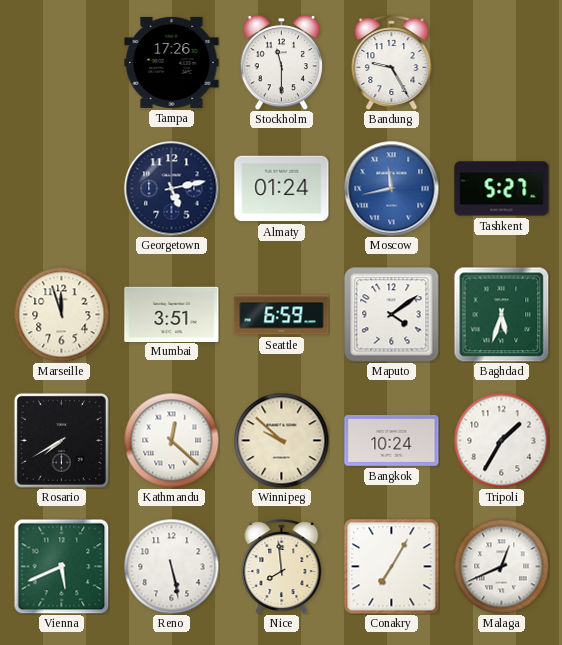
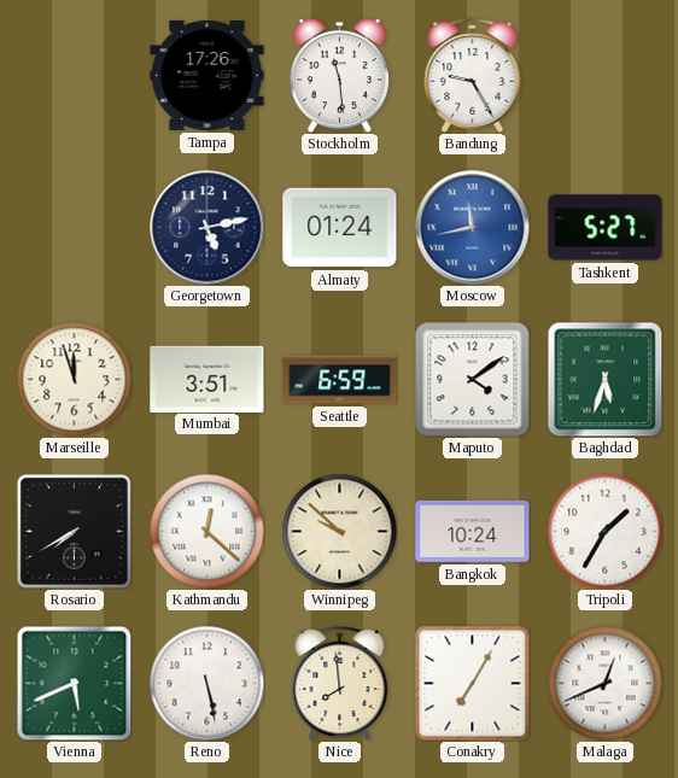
Stockholm: 11:30 -> 11:29
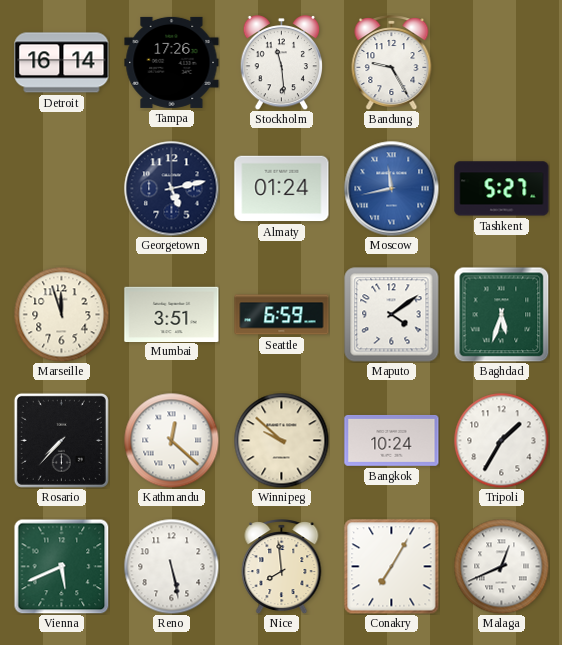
Detroit: none -> 16:14
Rosario: 7:40 -> 7:37
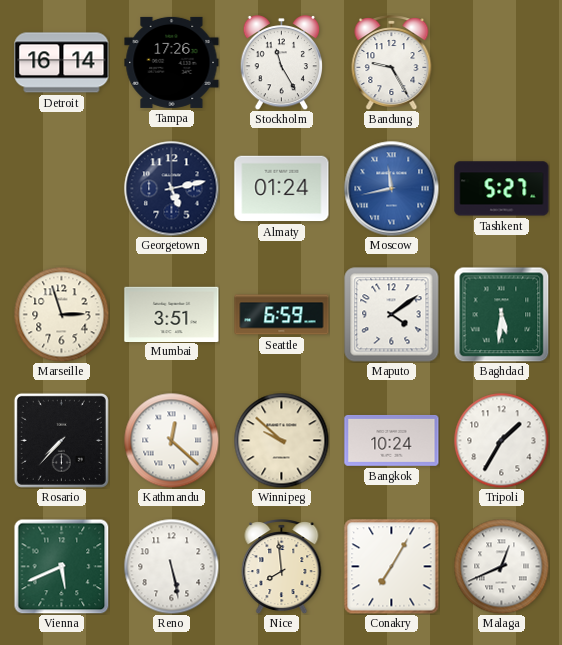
Stockholm: 11:29 -> 11:25
Marseille: 11:57 -> 2:57
Baghdad: 5:33 -> 5:31
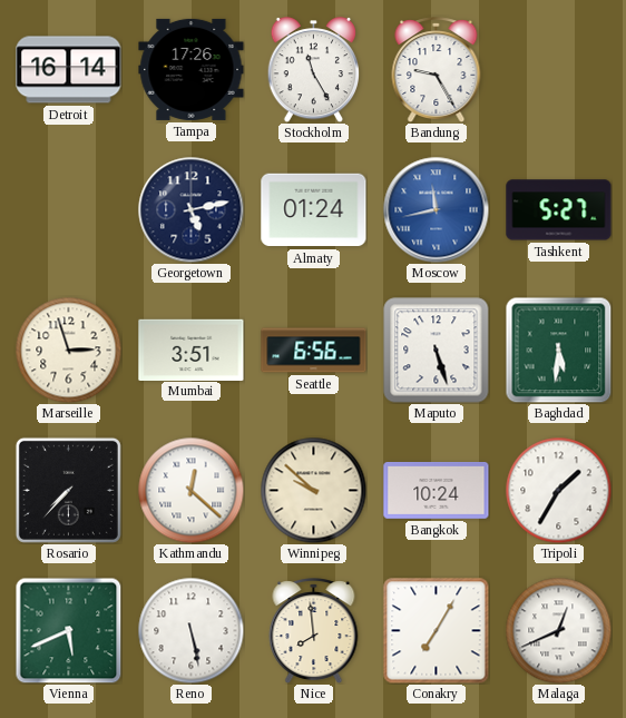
Seattle: 6:59 -> 6:56
Maputo: 4:09 -> 5:27
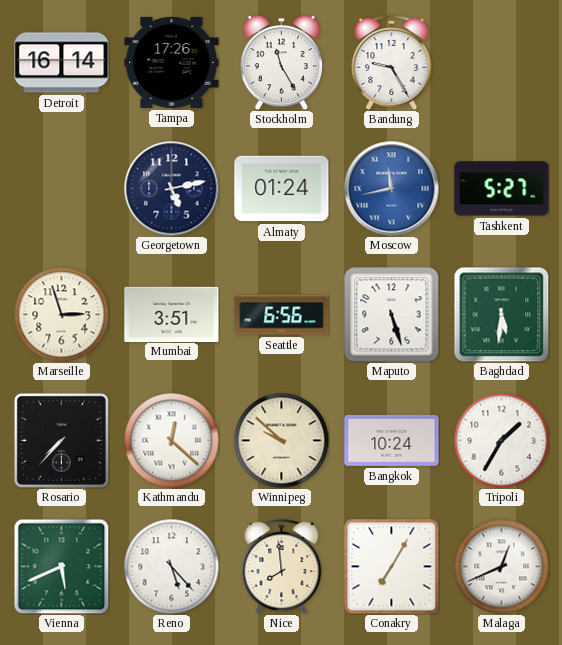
Reno: 5:28 -> 5:23
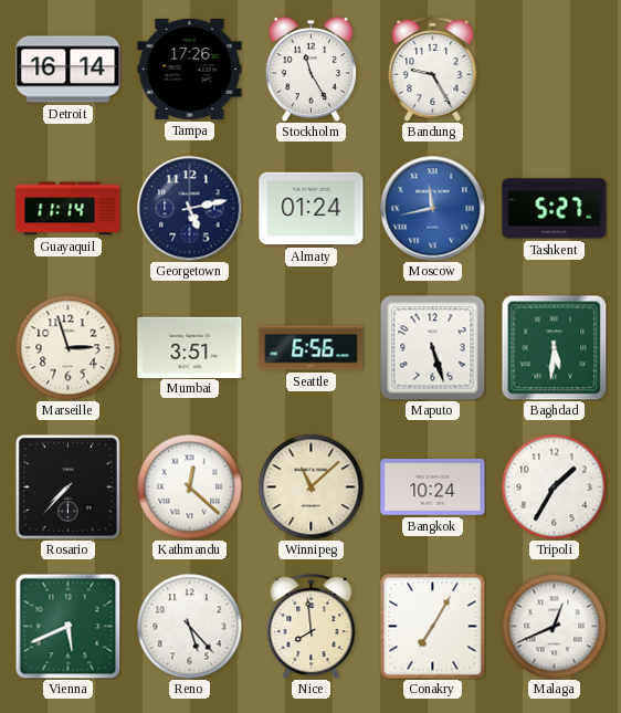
Guayaquil: none -> 11:14
Winnipeg: 9:52 -> 11:08
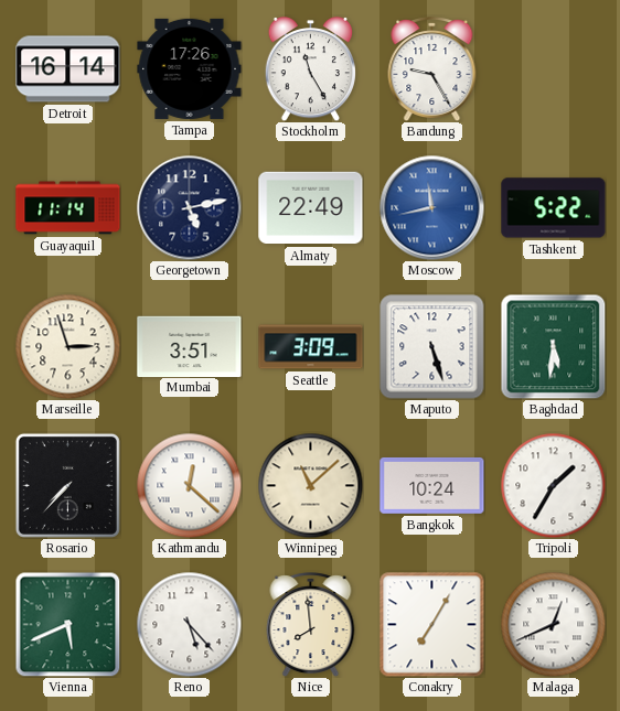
Almaty: 01:24 -> 22:49
Tashkent: 5:27 -> 5:22
Seattle: 6:56 -> 3:09
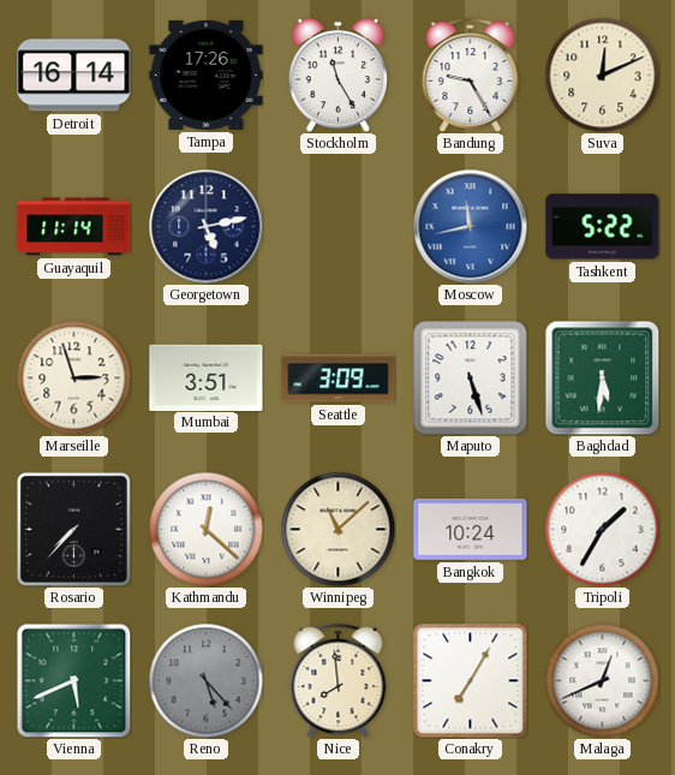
Suva: none -> 12:11
Almaty: 22:49 -> none
Reno dial: white -> grey
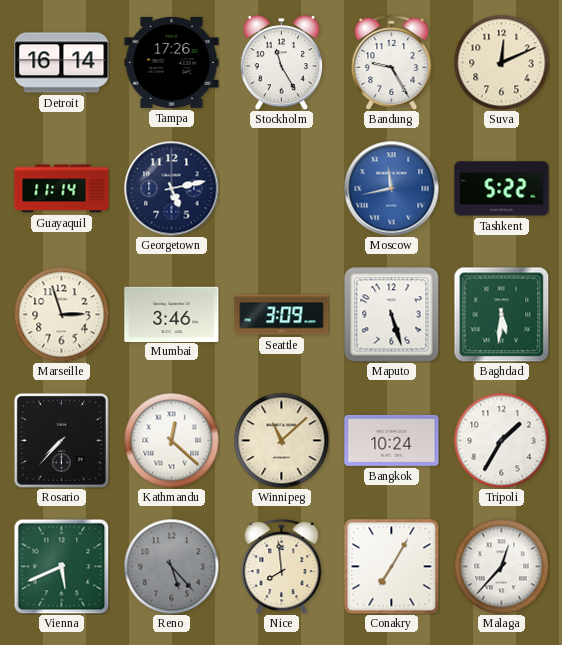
Mumbai: 3:51 -> 3:46
Malaga: 12:41 -> 12:37
